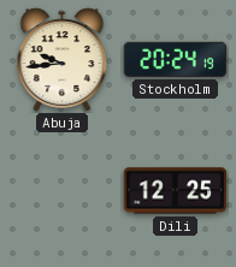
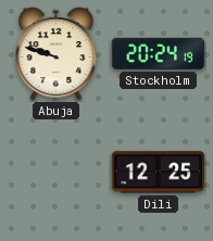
Abuja: 9:44 -> 9:48
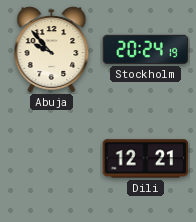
Abuja: 9:48 -> 9:53
Dili: 12:25 -> 12:21
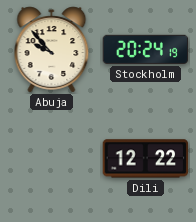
Dili: 12:21 -> 12:22
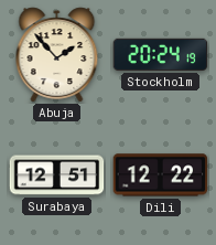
Abuja: 9:53 -> 1:53
Surabaya: none -> 12:51
